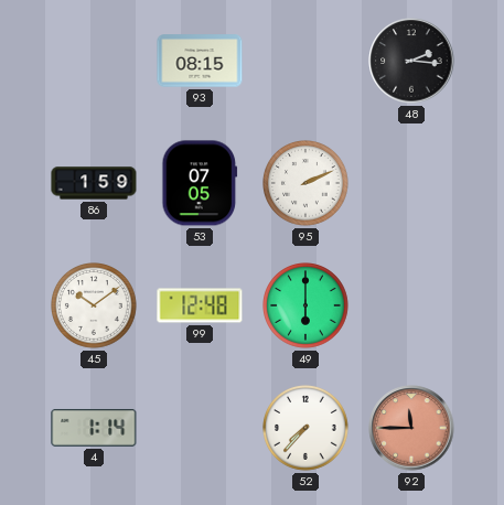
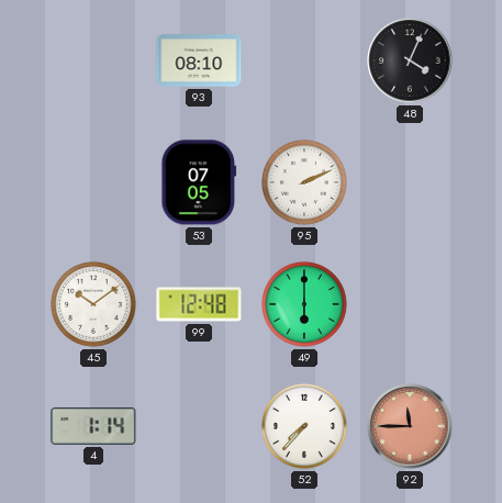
93: 08:15 -> 08:10
48: 2:16 -> 4:04
86: 1:59 -> none
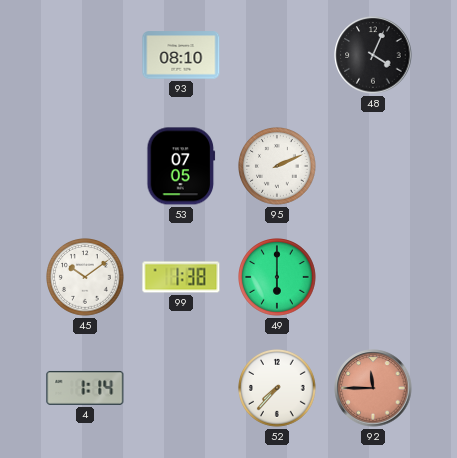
99: 12:48 -> 1:38
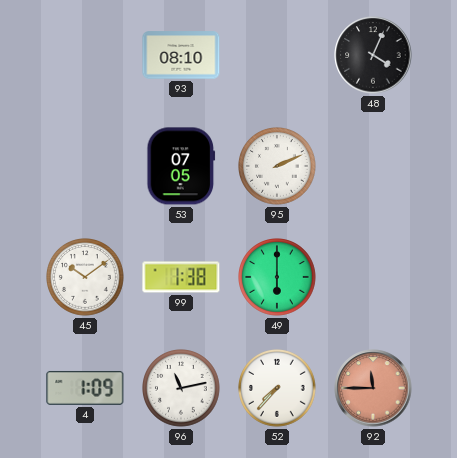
4: 1:14 -> 1:09
96: none -> 11:13
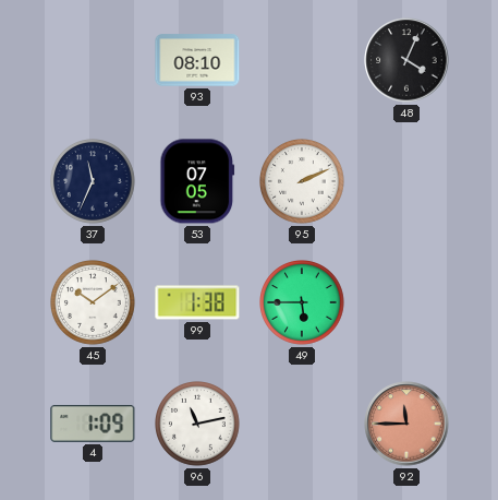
37: none -> 11:34
49: 6:00 -> 5:45
52: 7:37 -> none
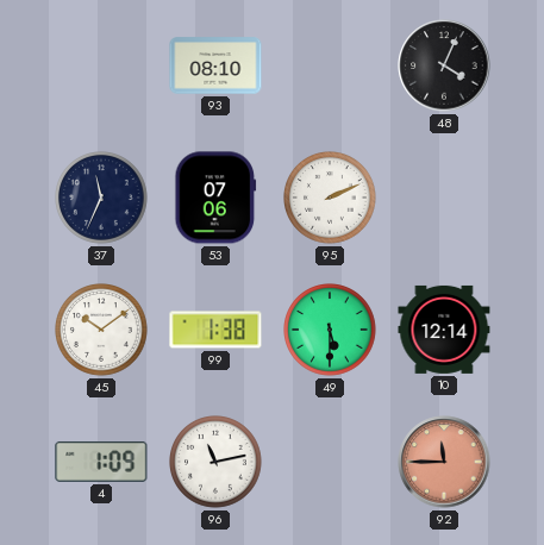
53: 07:05 -> 07:06
49: 5:45 -> 5:30
10: none -> 12:14
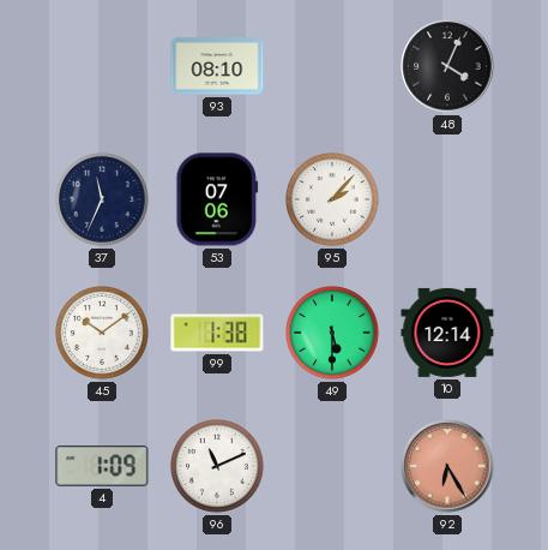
95: 2:11 -> 2:07
96: 11:13 -> 11:11
92: 11:45 -> 6:25
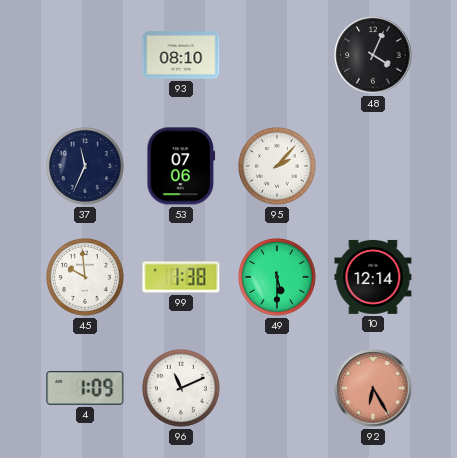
45: 10:09 -> 9:59
